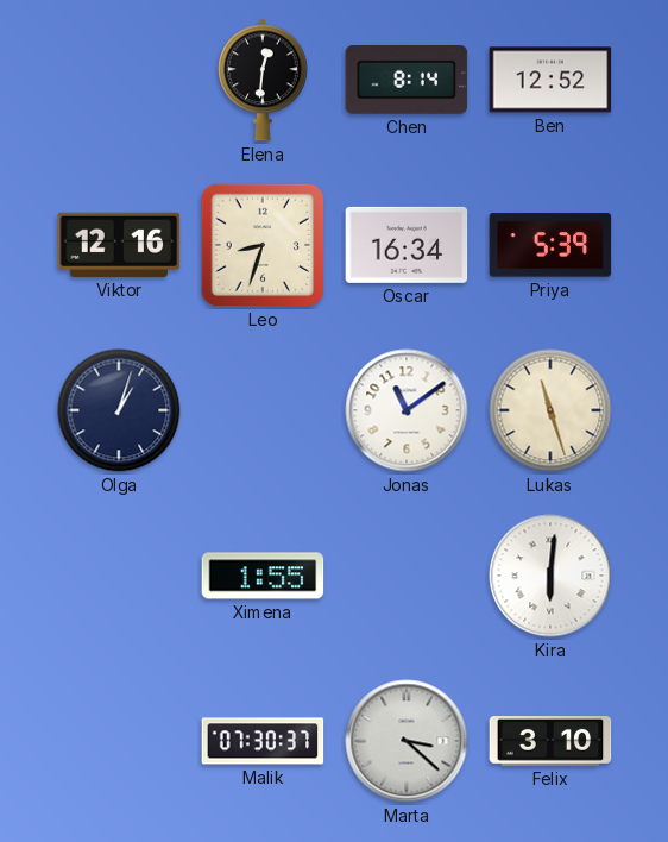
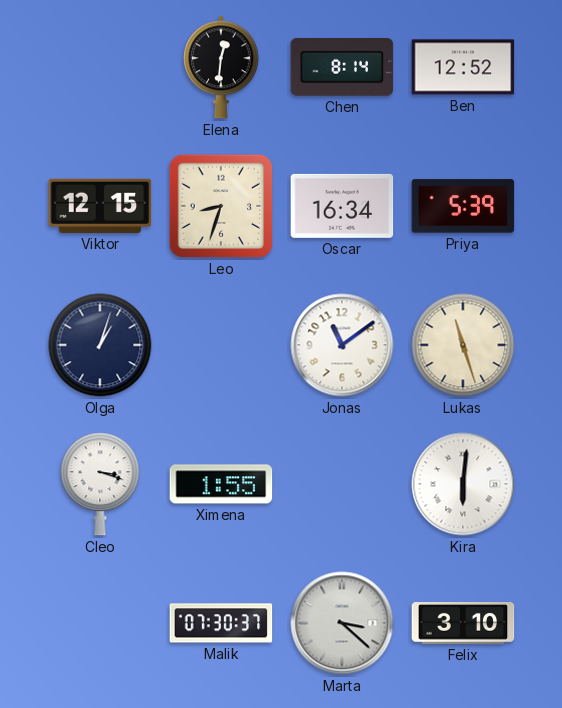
Viktor: 12:16 -> 12:15
Cleo: none -> 3:18
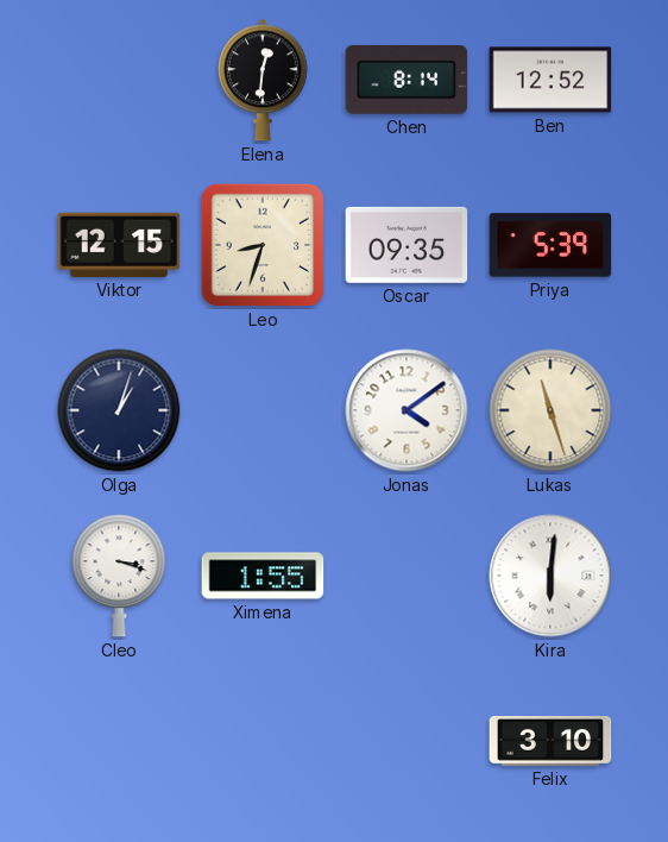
Oscar: 16:34 -> 09:35
Jonas: 11:09 -> 4:09
Malik: 07:30 -> none
Marta: 3:22 -> none
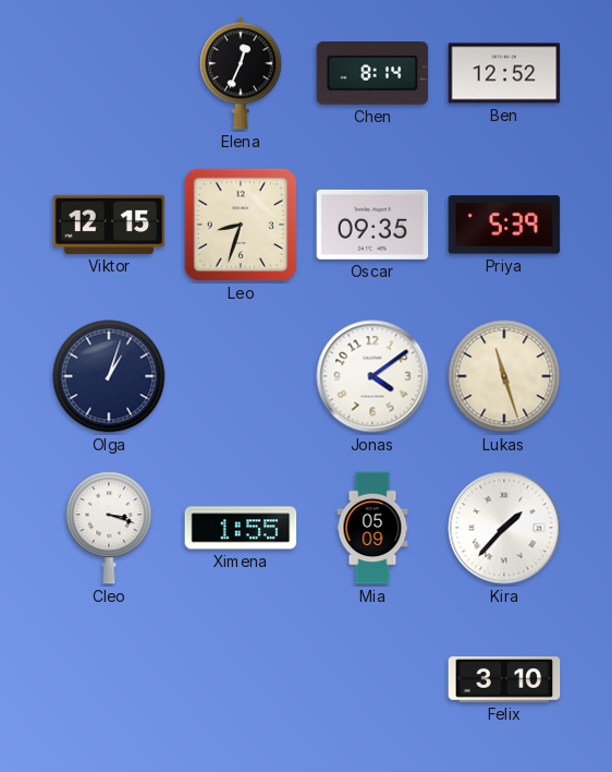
Elena: 12:31 -> 12:34
Mia: none -> 05:09
Kira: 6:01 -> 1:37
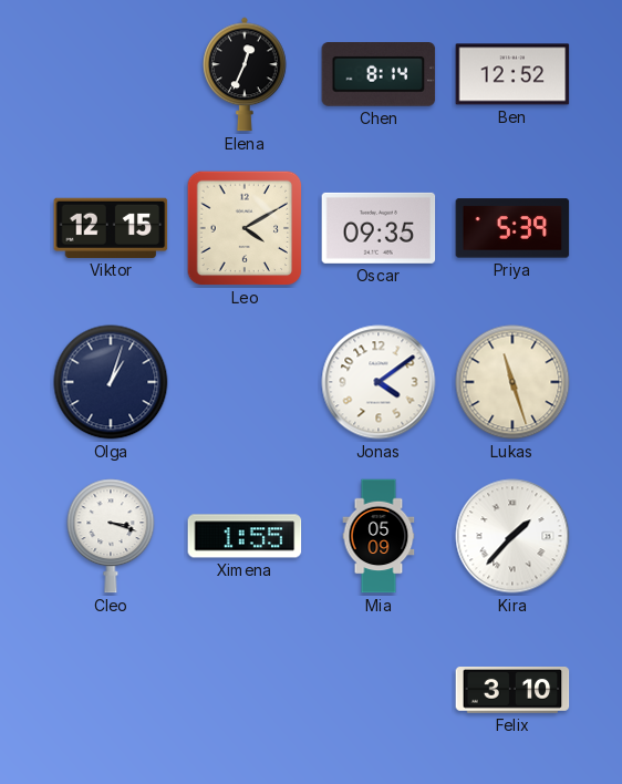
Leo: 8:33 -> 4:10
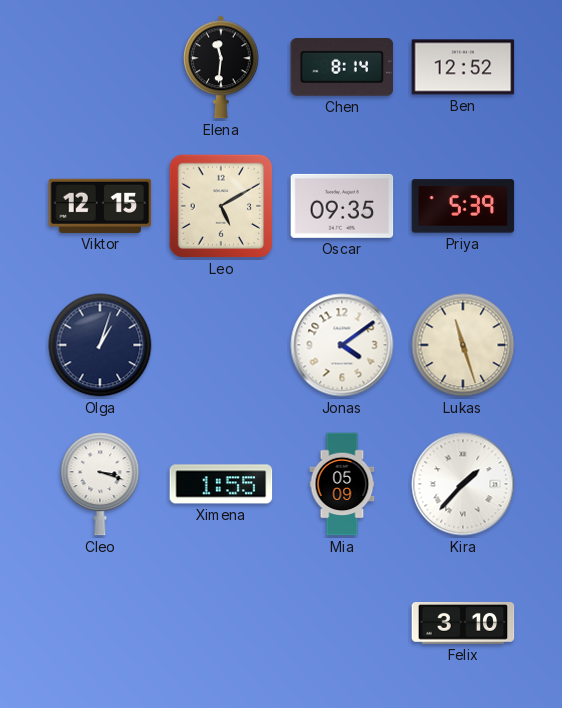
Elena: 12:34 -> 11:31
Leo: 4:10 -> 5:10
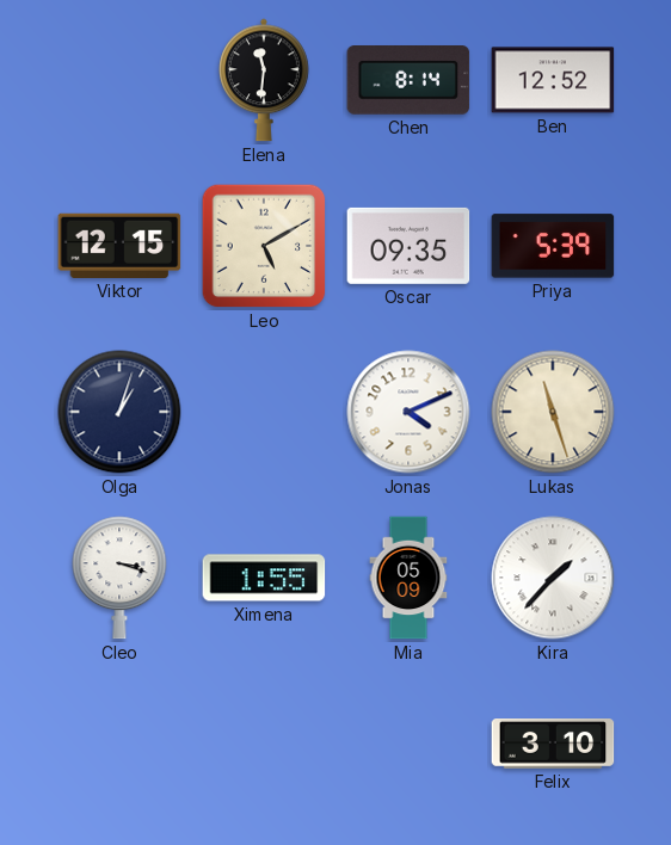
Jonas: 4:09 -> 4:11
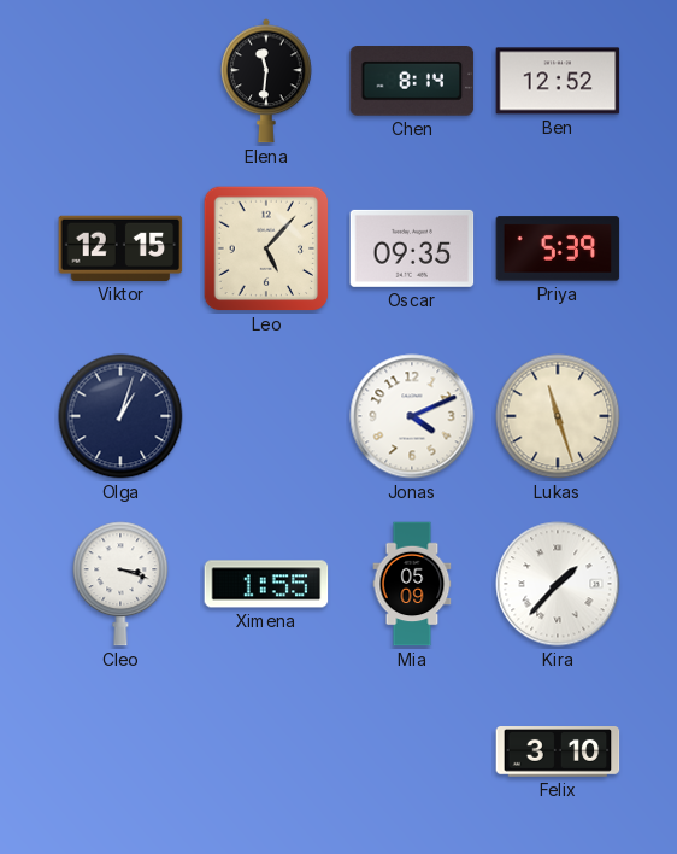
Leo: 5:10 -> 5:07
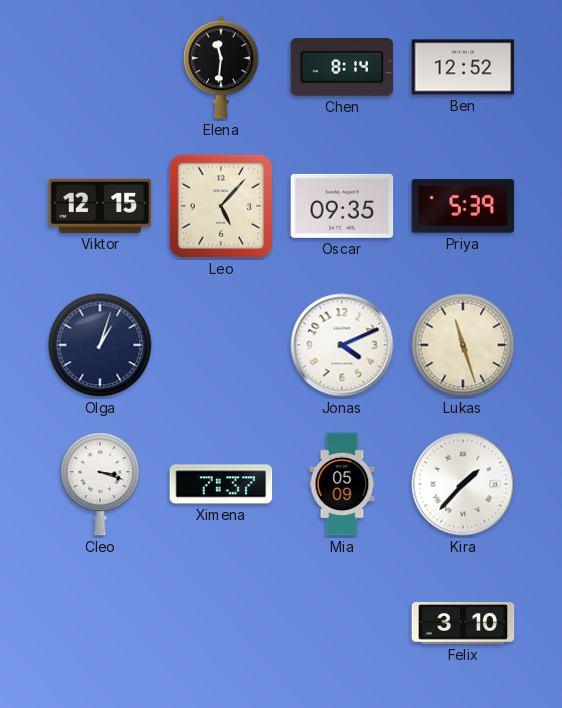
Ximena: 1:55 -> 7:37
